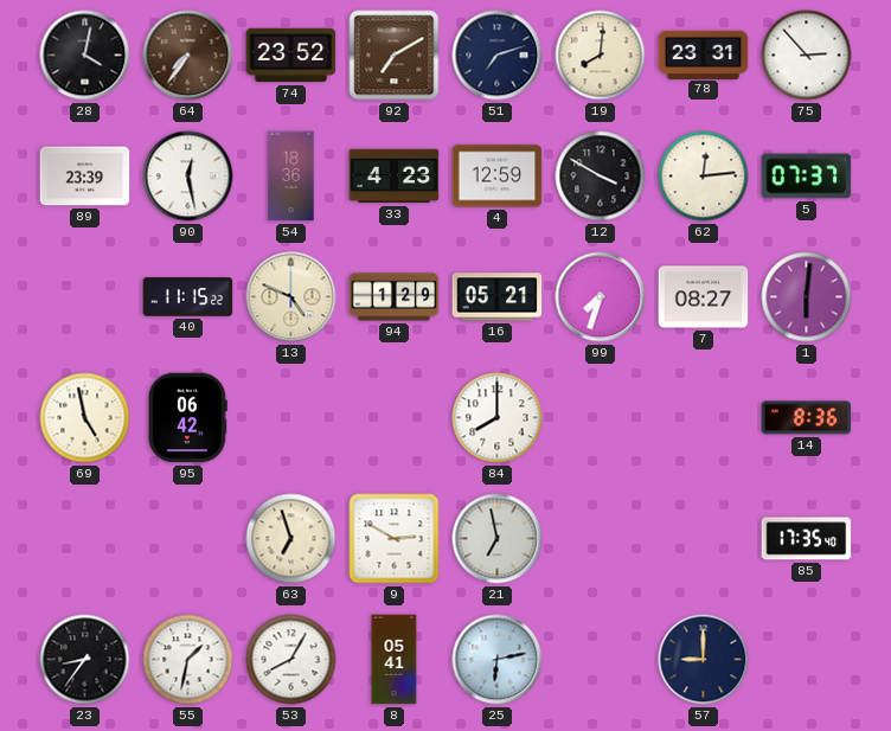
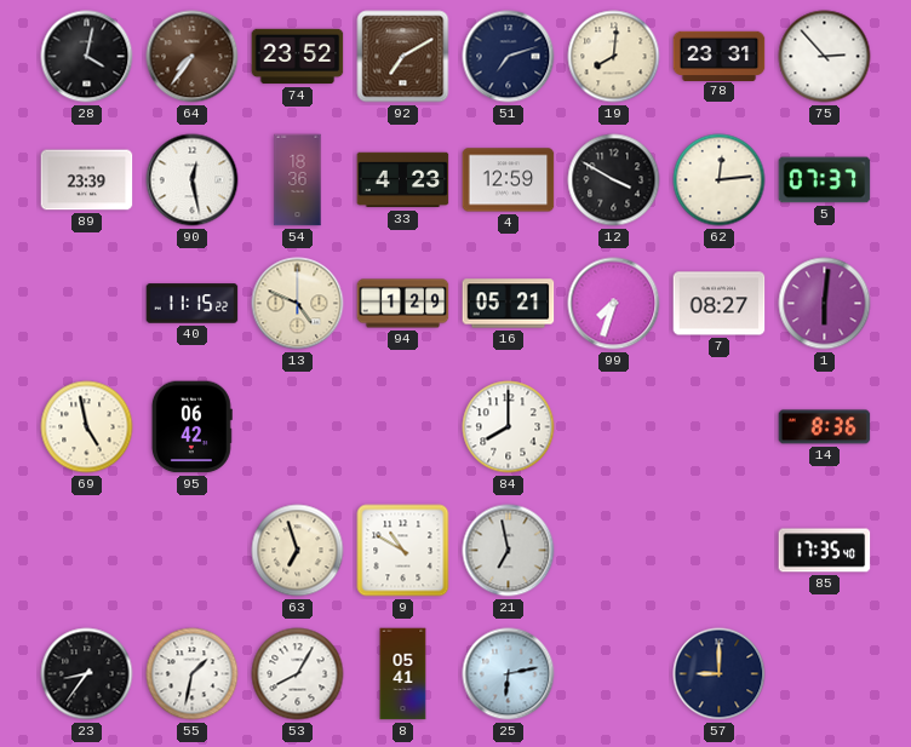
9: 2:50 -> 10:50
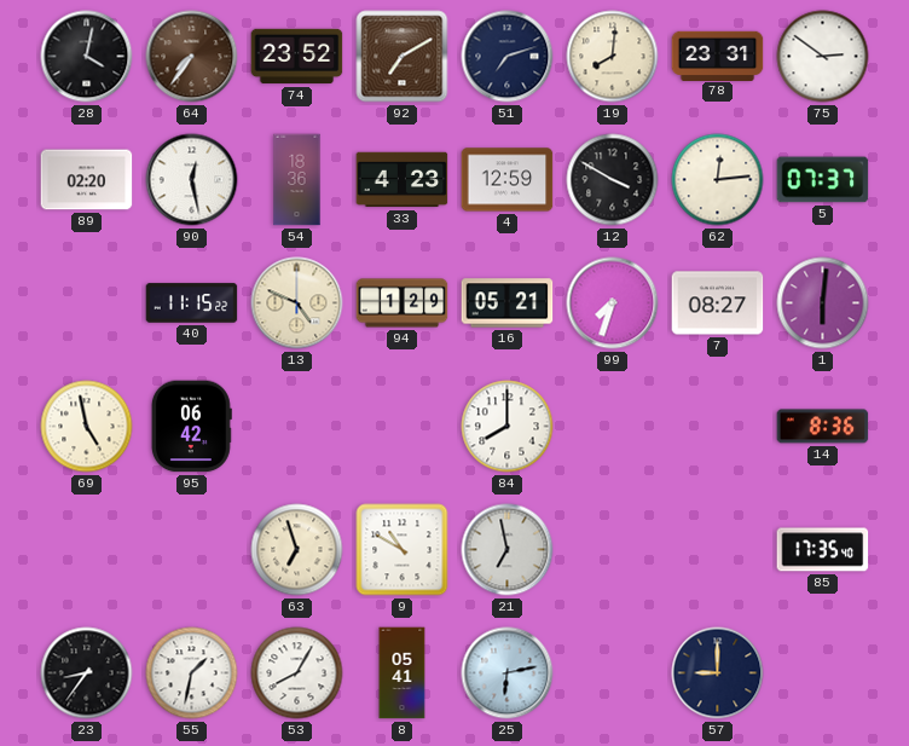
75: 2:53 -> 2:51
89: 23:39 -> 02:20
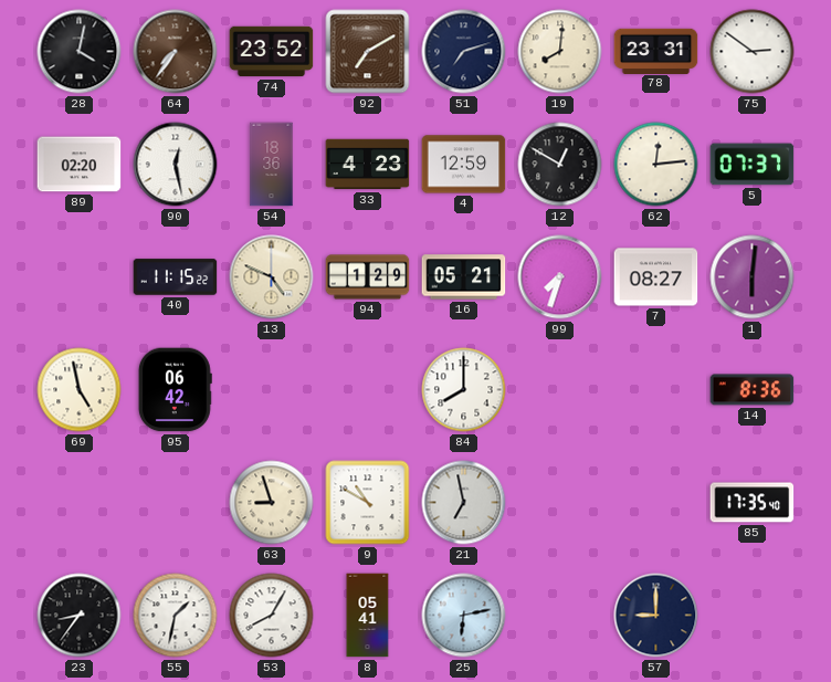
12: 3:50 -> 12:50
63: 6:57 -> 8:57
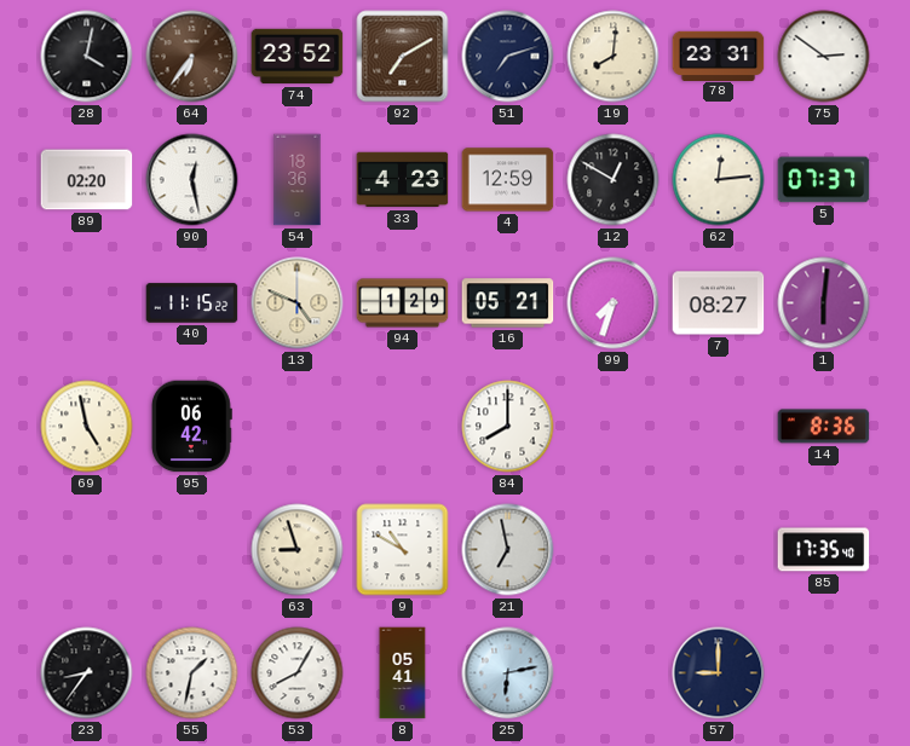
64: 7:36 -> 6:36
